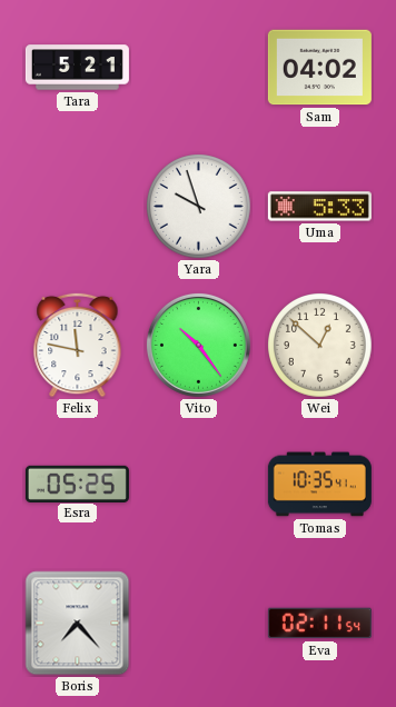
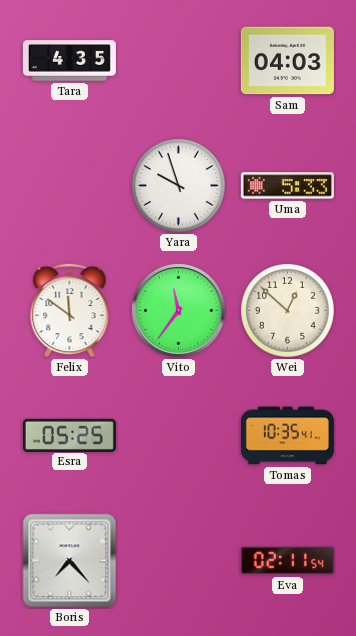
Tara: 5:21 -> 4:35
Sam: 04:02 -> 04:03
Felix: 11:47 -> 11:51
Vito: 10:24 -> 11:36
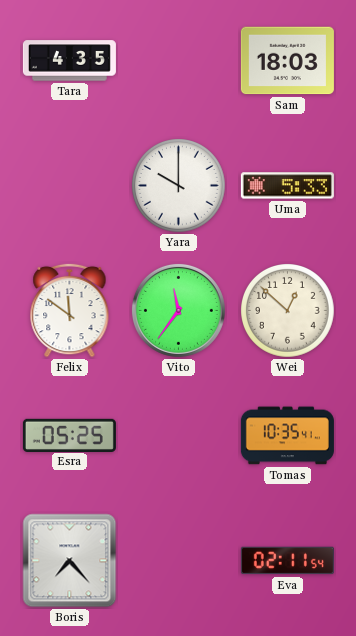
Sam: 04:03 -> 18:03
Yara: 9:57 -> 10:00
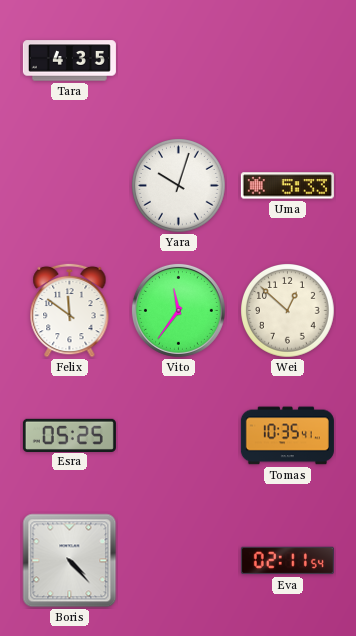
Sam: 18:03 -> none
Yara: 10:00 -> 10:03
Boris: 7:23 -> 4:23
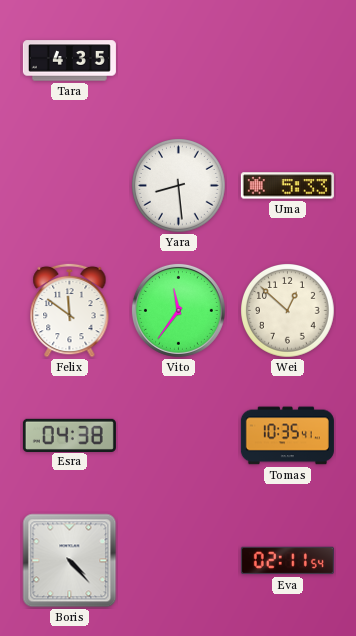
Yara: 10:03 -> 8:29
Esra: 05:25 -> 04:38
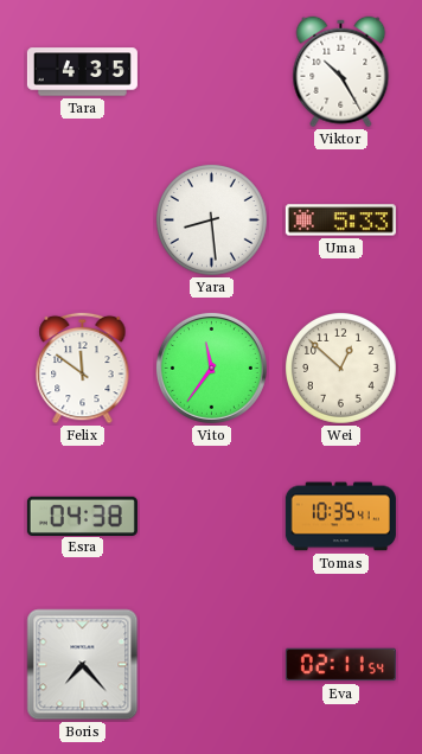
Viktor: none -> 10:25
Boris: 4:23 -> 7:23
